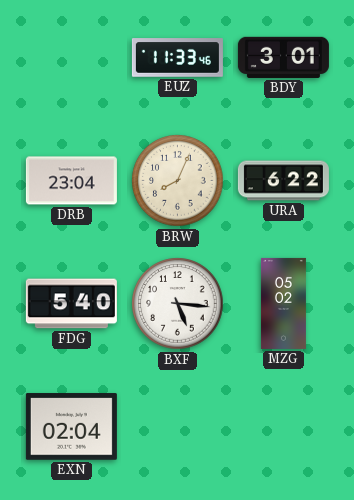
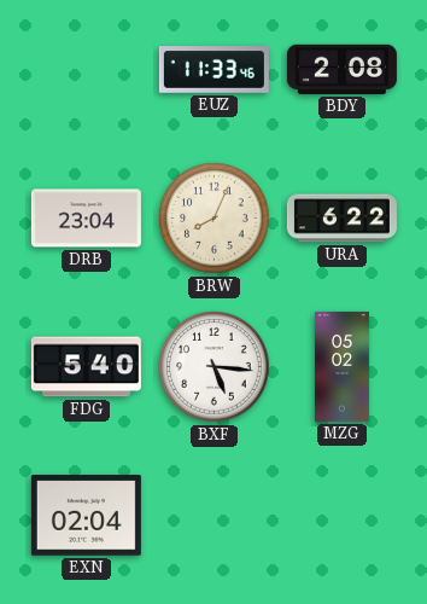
BDY: 3:01 -> 2:08
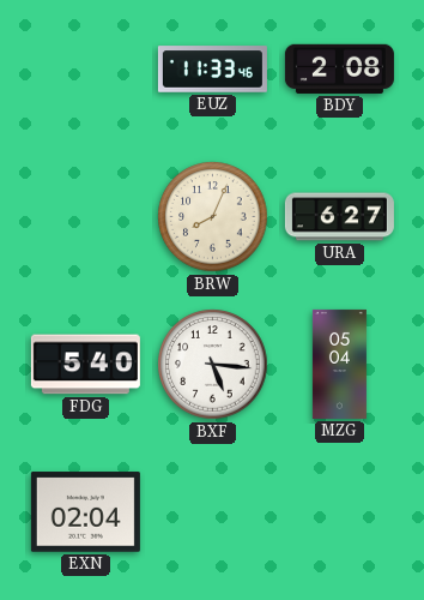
DRB: 23:04 -> none
URA: 6:22 -> 6:27
MZG: 05:02 -> 05:04
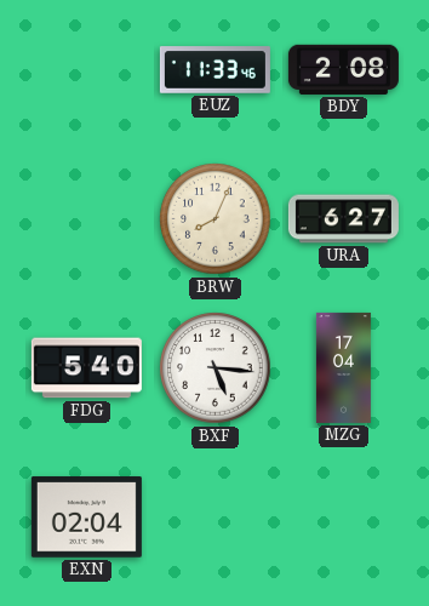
MZG: 05:04 -> 17:04
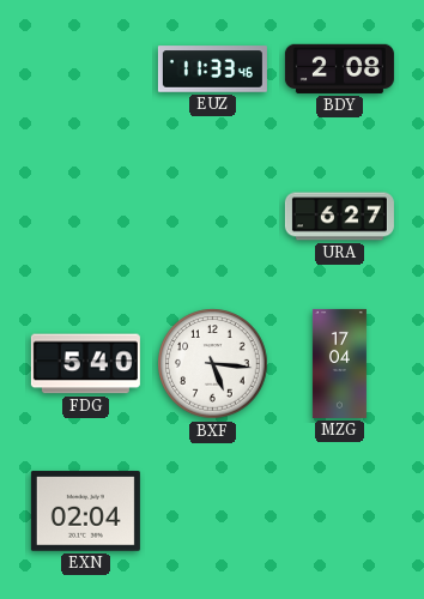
BRW: 8:04 -> none
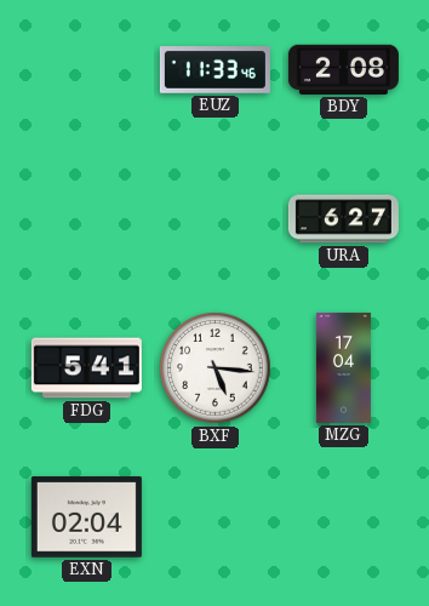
FDG: 5:40 -> 5:41
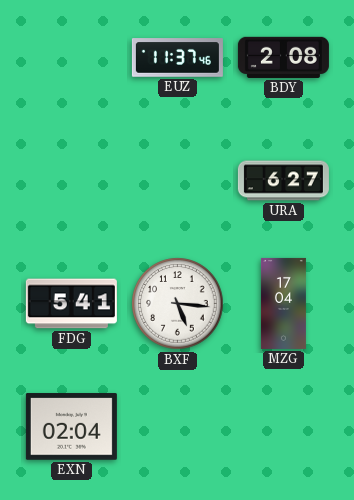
EUZ: 11:33 -> 11:37
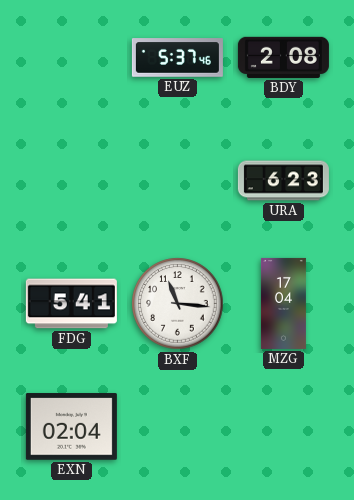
EUZ: 11:37 -> 5:37
URA: 6:27 -> 6:23
BXF: 5:16 -> 11:16
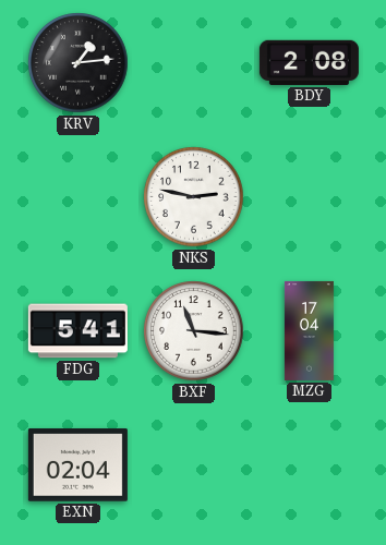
KRV: none -> 1:14
EUZ: 5:37 -> none
NKS: none -> 2:47
URA: 6:23 -> none
